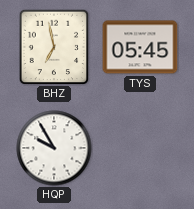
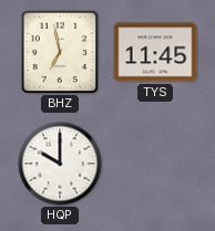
TYS: 05:45 -> 11:45
HQP: 9:55 -> 10:00
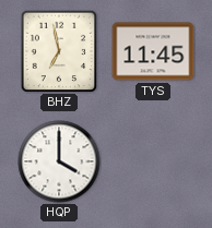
HQP: 10:00 -> 4:00
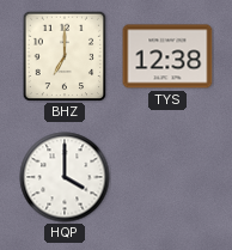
BHZ: 6:58 -> 7:00
TYS: 11:45 -> 12:38
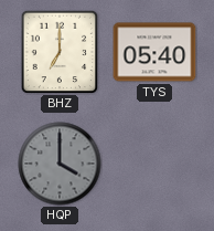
TYS: 12:38 -> 05:40
HQP dial: white -> grey
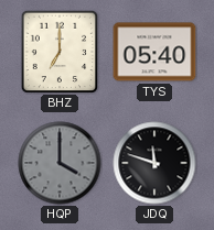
JDQ: none -> 11:48
